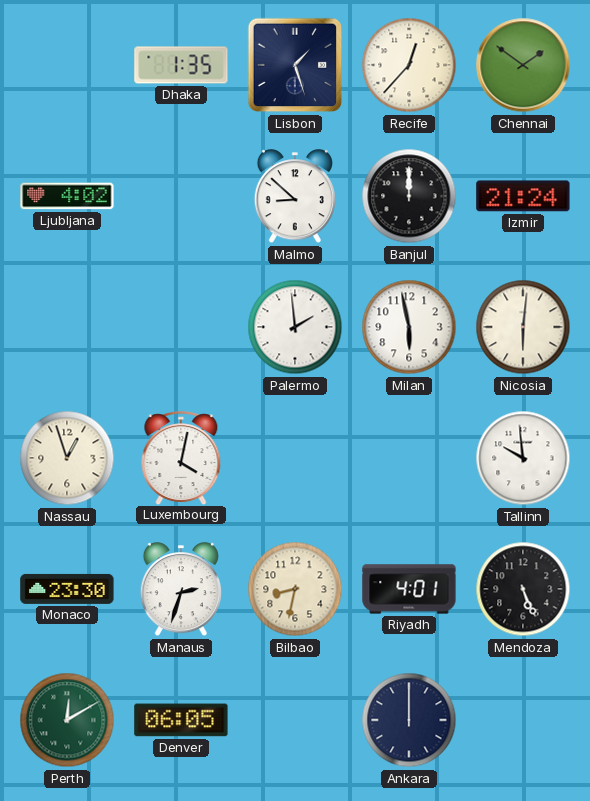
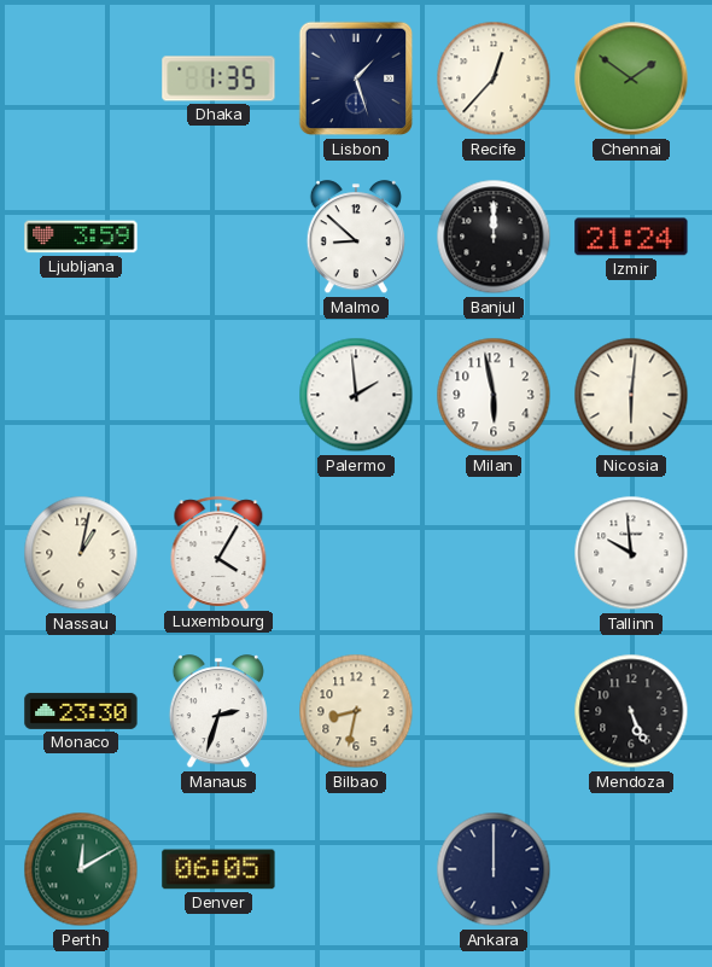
Ljubljana: 4:02 -> 3:59
Nassau: 12:57 -> 1:02
Luxembourg: 4:02 -> 4:05
Riyadh: 4:01 -> none
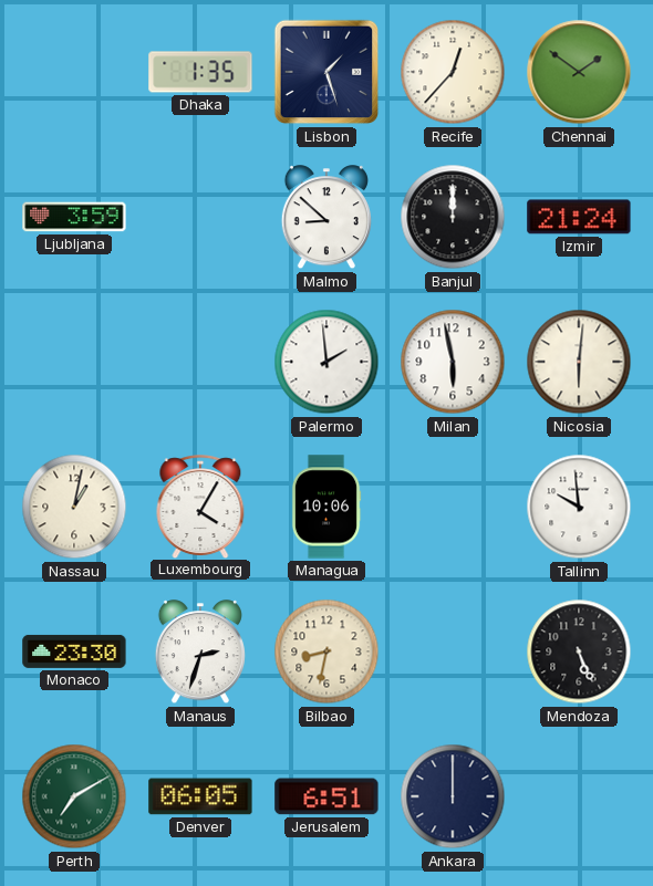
Managua: none -> 10:06
Perth: 12:10 -> 7:10
Jerusalem: none -> 6:51
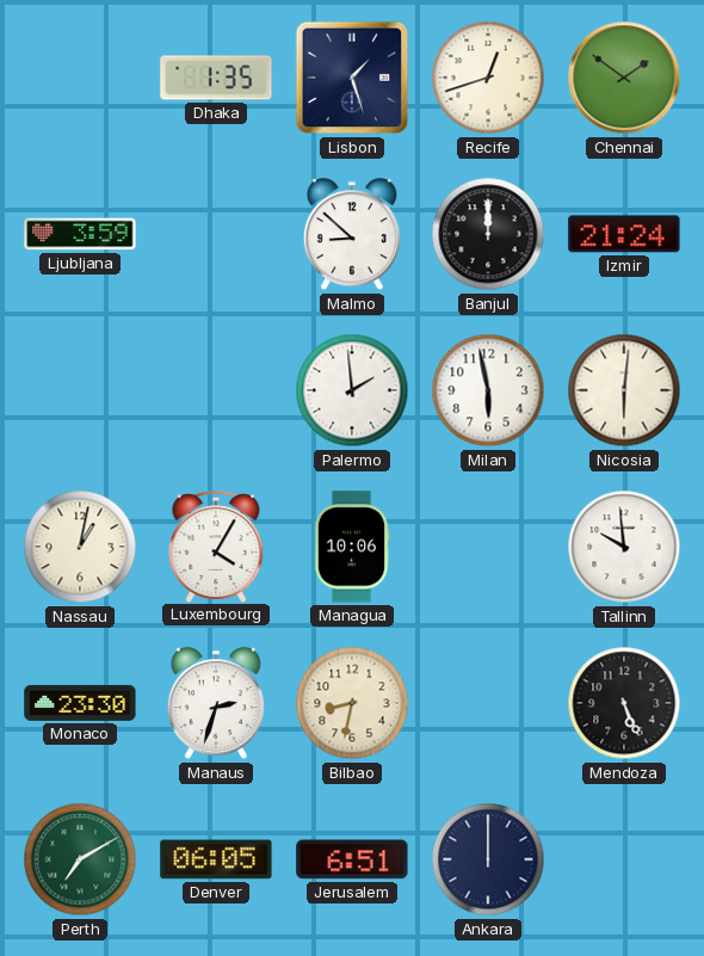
Recife: 12:37 -> 12:42
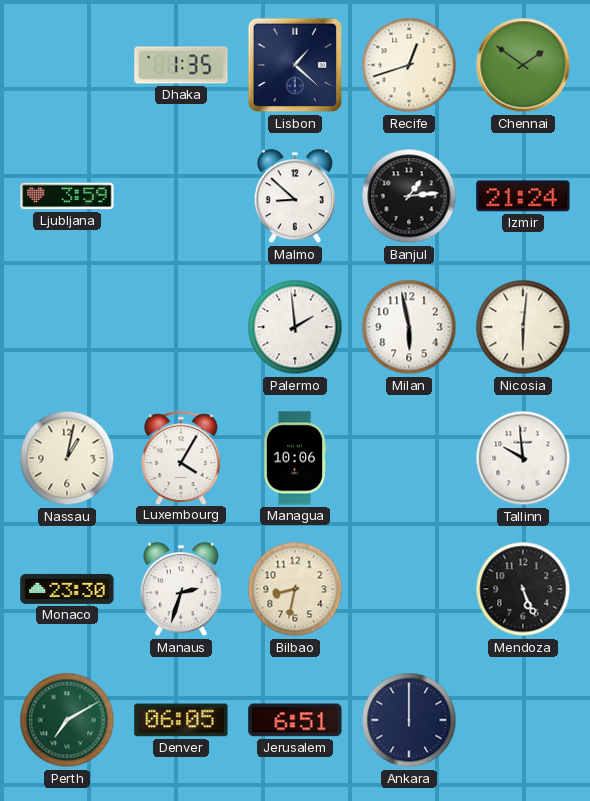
Lisbon: 1:27 -> 1:22
Banjul: 12:00 -> 1:14
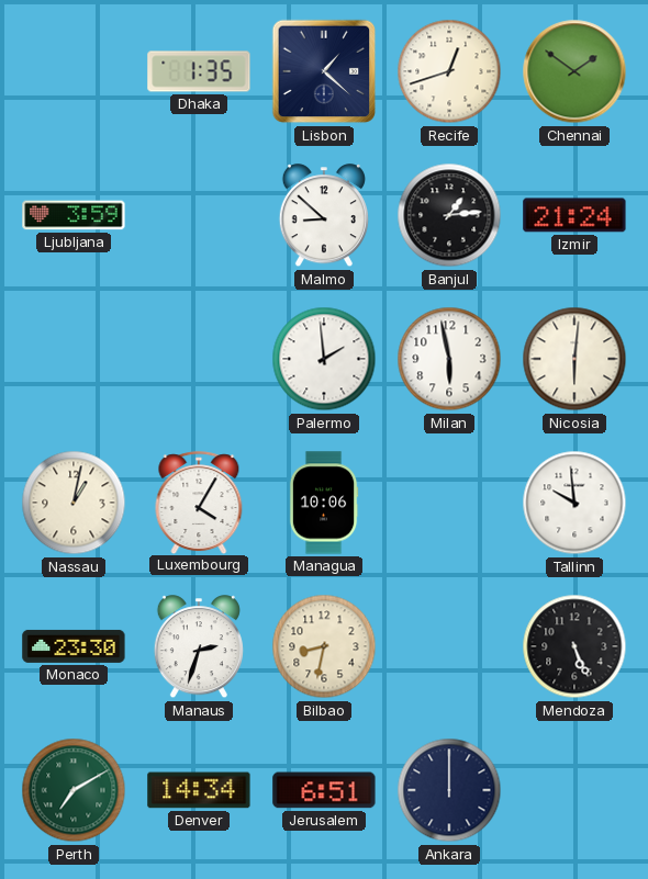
Denver: 06:05 -> 14:34
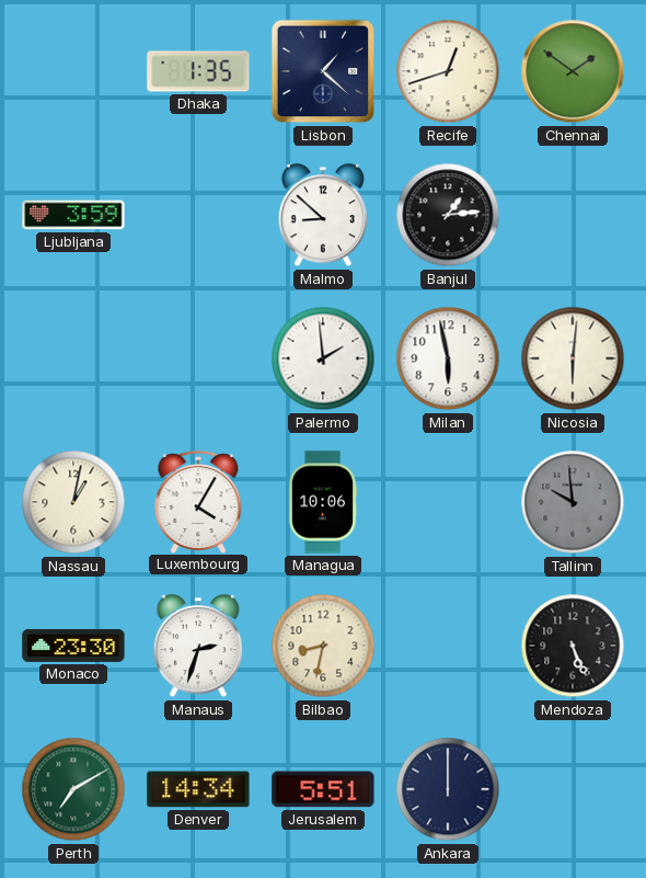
Izmir: 21:24 -> none
Tallinn dial: white -> grey
Jerusalem: 6:51 -> 5:51
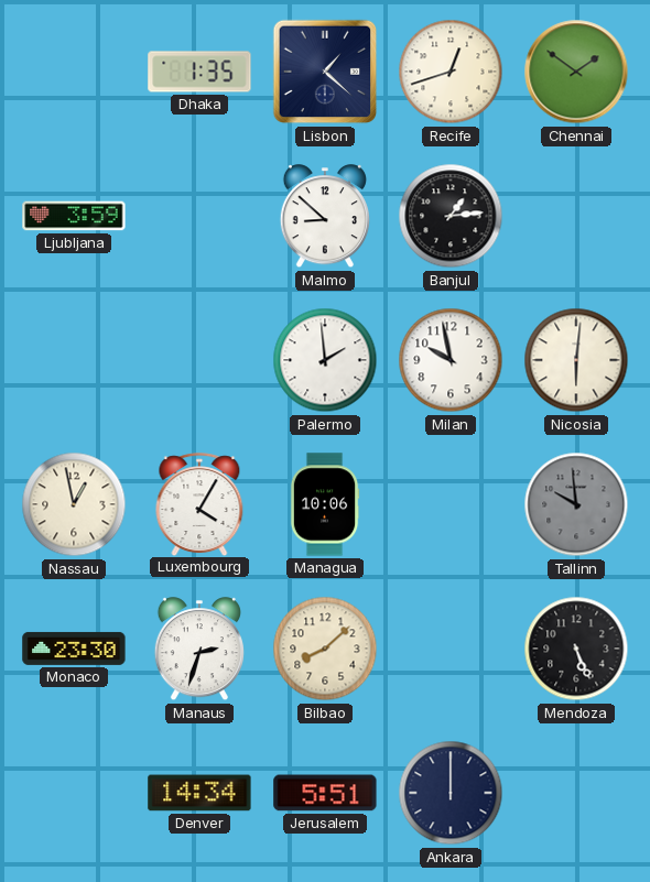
Milan: 5:58 -> 9:58
Nassau: 1:02 -> 12:58
Bilbao: 8:32 -> 8:08
Perth: 7:10 -> none
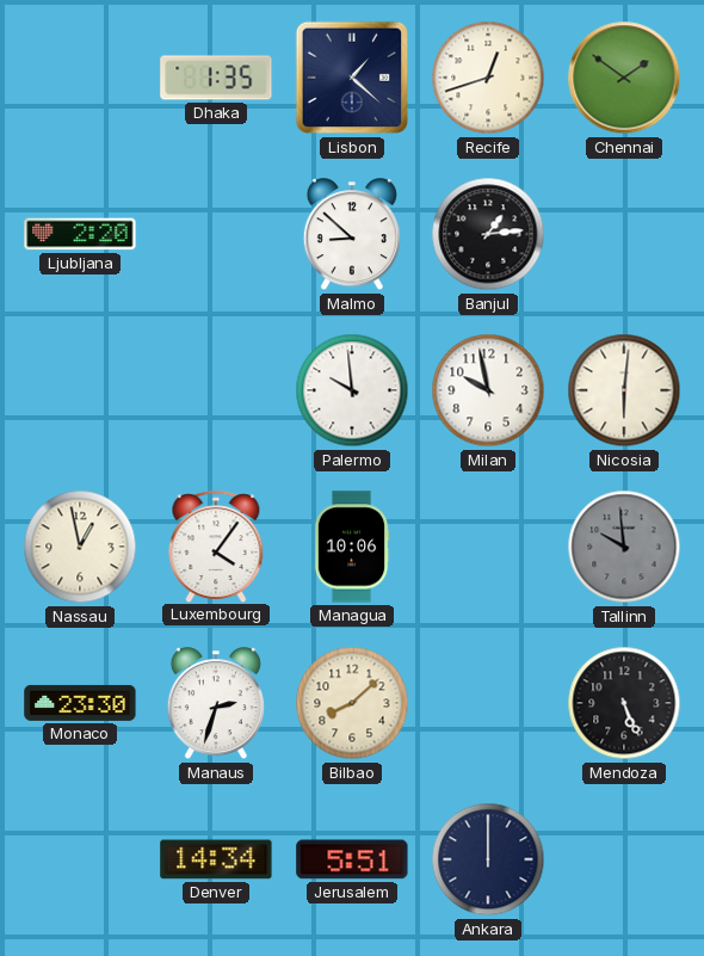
Ljubljana: 3:59 -> 2:20
Palermo: 1:59 -> 9:59
Luxembourg: 4:05 -> 4:06
